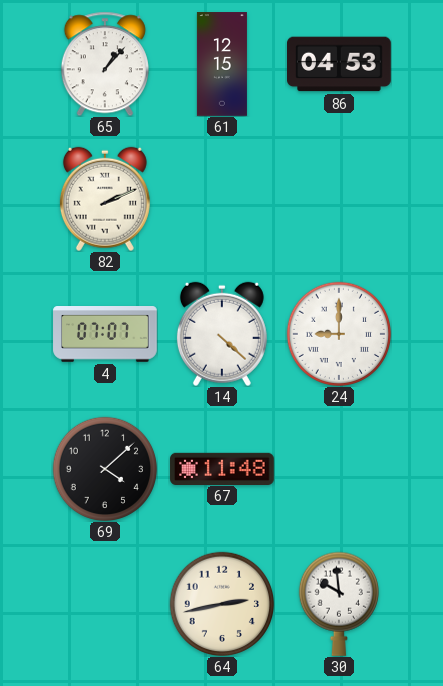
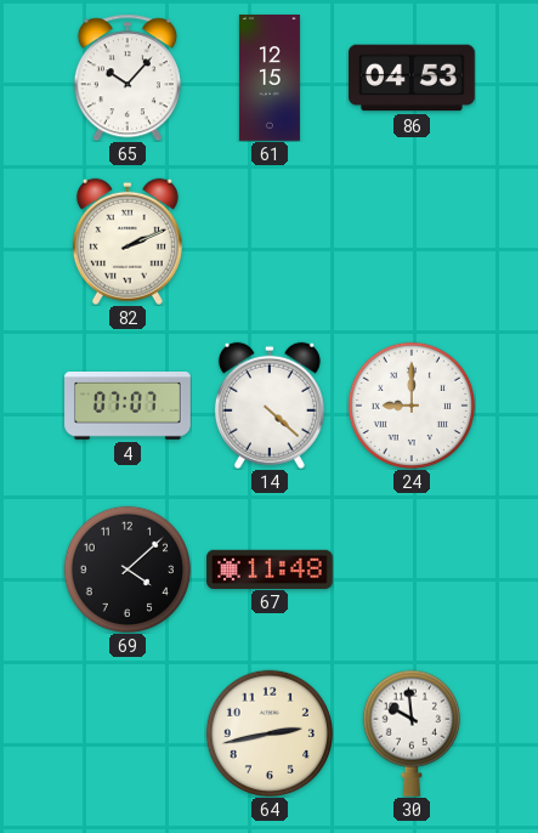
65: 1:07 -> 10:07
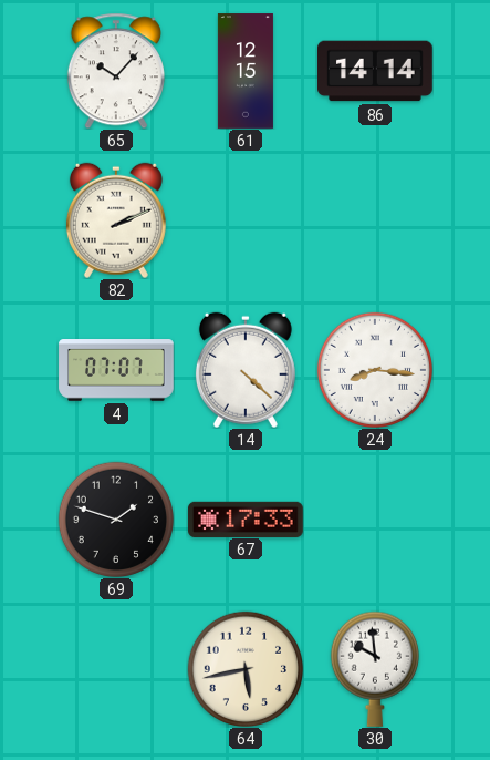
86: 04:53 -> 14:14
24: 9:00 -> 8:16
69: 4:08 -> 1:48
67: 11:48 -> 17:33
64: 2:43 -> 5:43
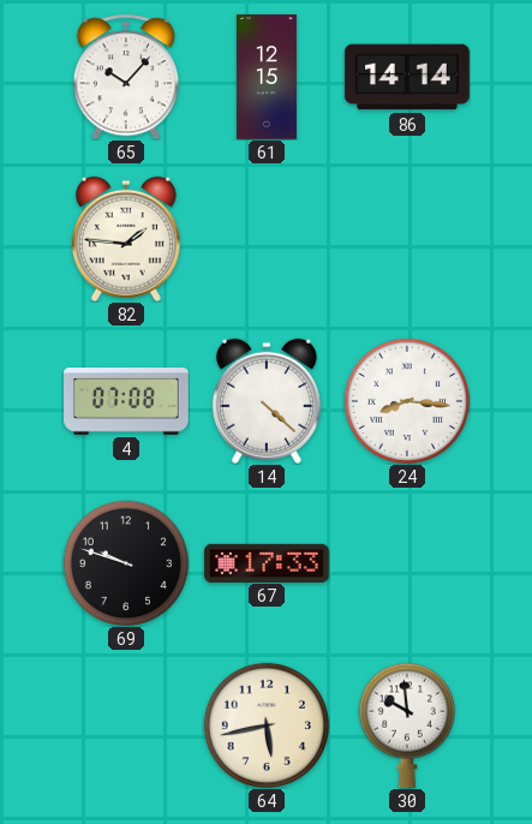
82: 2:11 -> 1:46
4: 07:07 -> 07:08
69: 1:48 -> 9:48
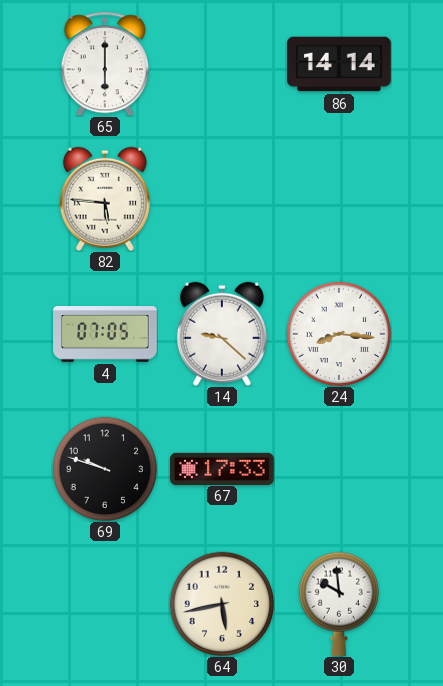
65: 10:07 -> 6:00
61: 12:15 -> none
82: 1:46 -> 5:46
4: 07:08 -> 07:05
14: 4:22 -> 9:22
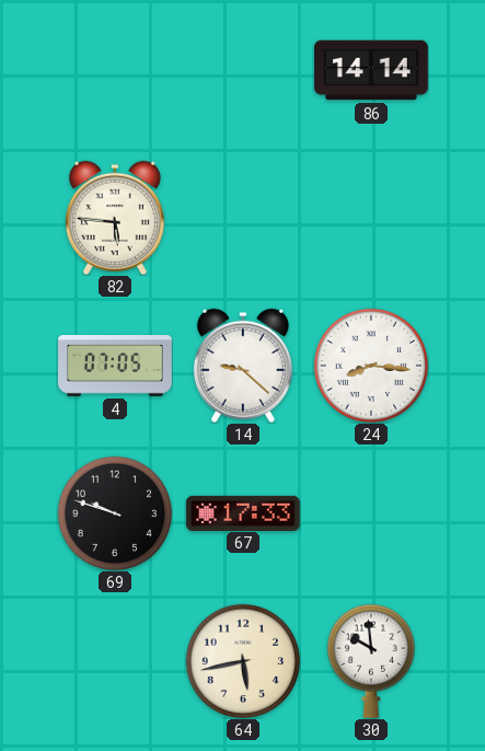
65: 6:00 -> none
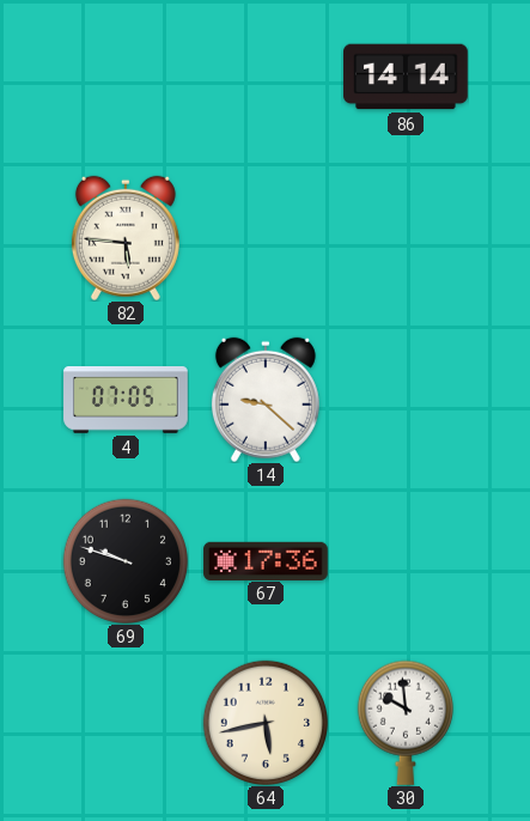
24: 8:16 -> none
67: 17:33 -> 17:36
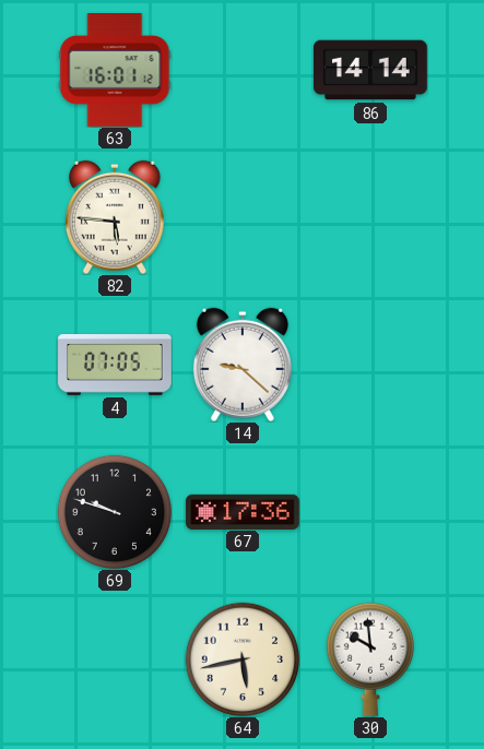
63: none -> 16:01
